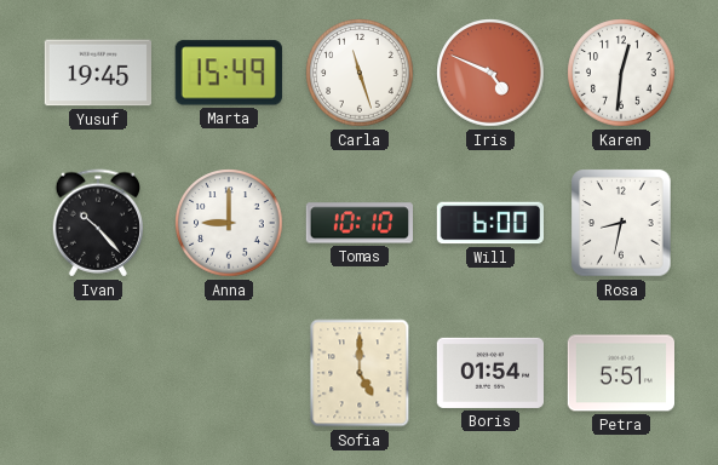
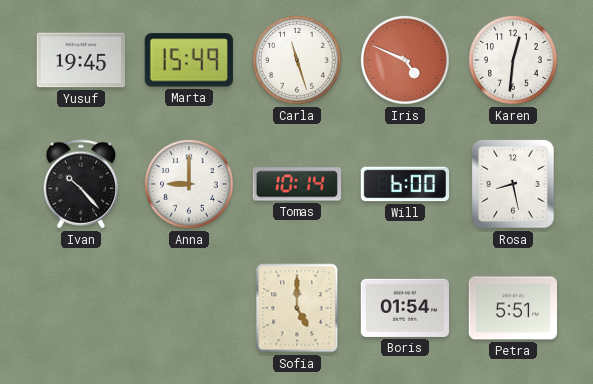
Tomas: 10:10 -> 10:14
Rosa: 8:32 -> 8:28
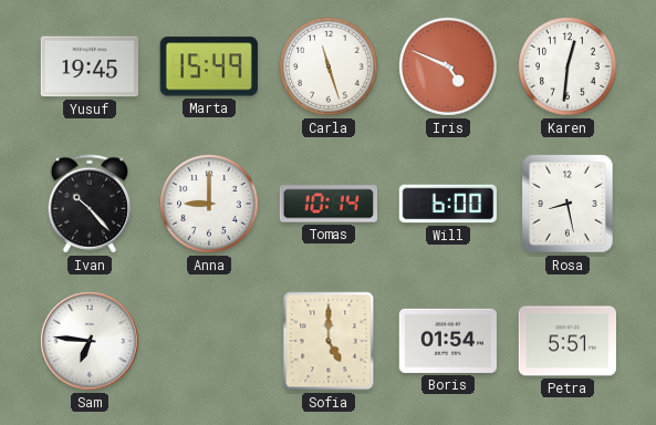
Sam: none -> 6:46
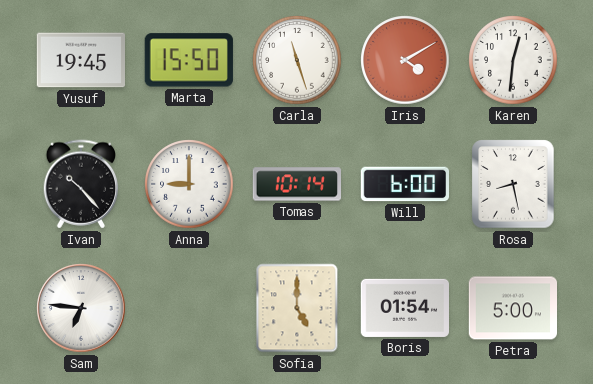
Marta: 15:49 -> 15:50
Iris: 4:49 -> 4:10
Petra: 5:51 -> 5:00
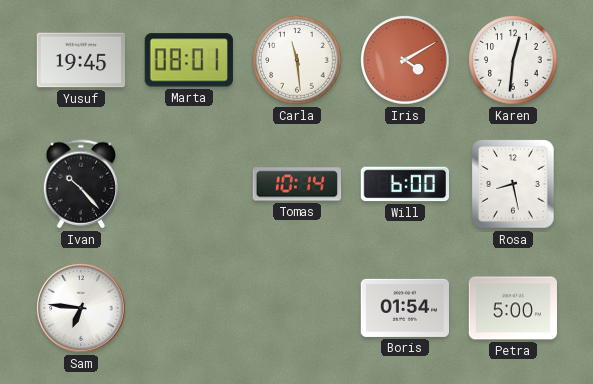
Marta: 15:50 -> 08:01
Carla: 11:27 -> 11:29
Anna: 9:00 -> none
Sofia: 5:00 -> none
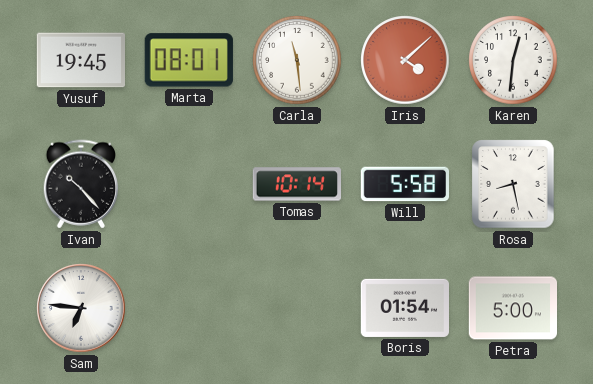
Iris: 4:10 -> 4:08
Will: 6:00 -> 5:58
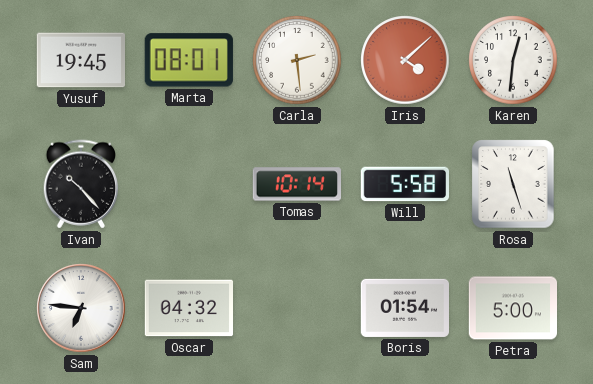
Carla: 11:29 -> 2:29
Rosa: 8:28 -> 11:27
Oscar: none -> 04:32
